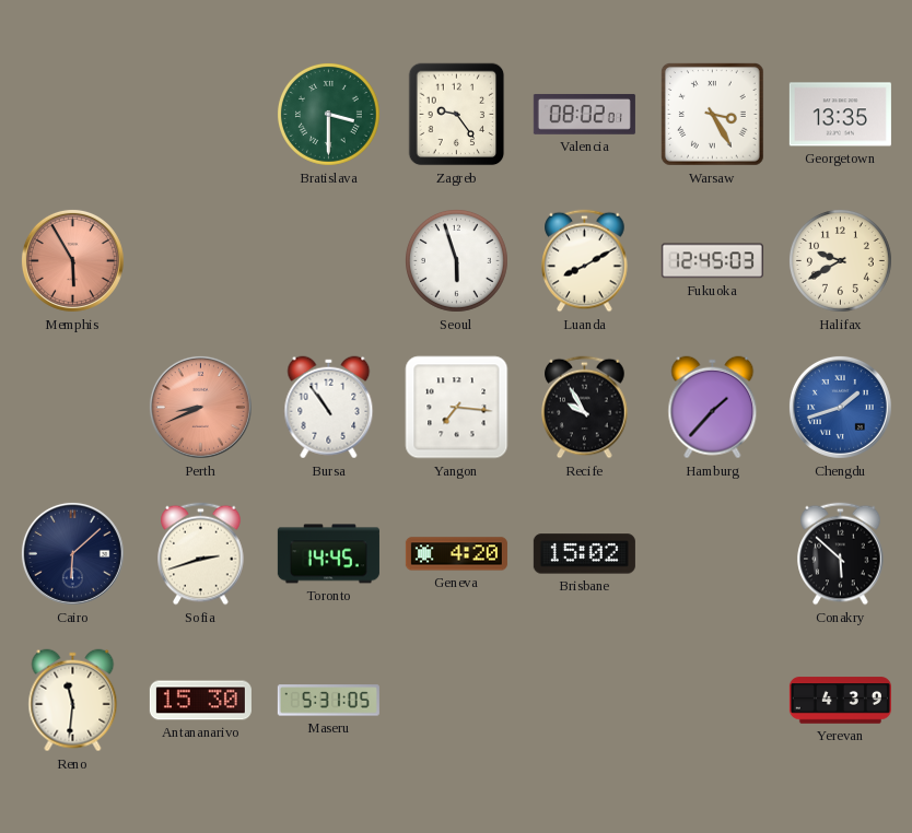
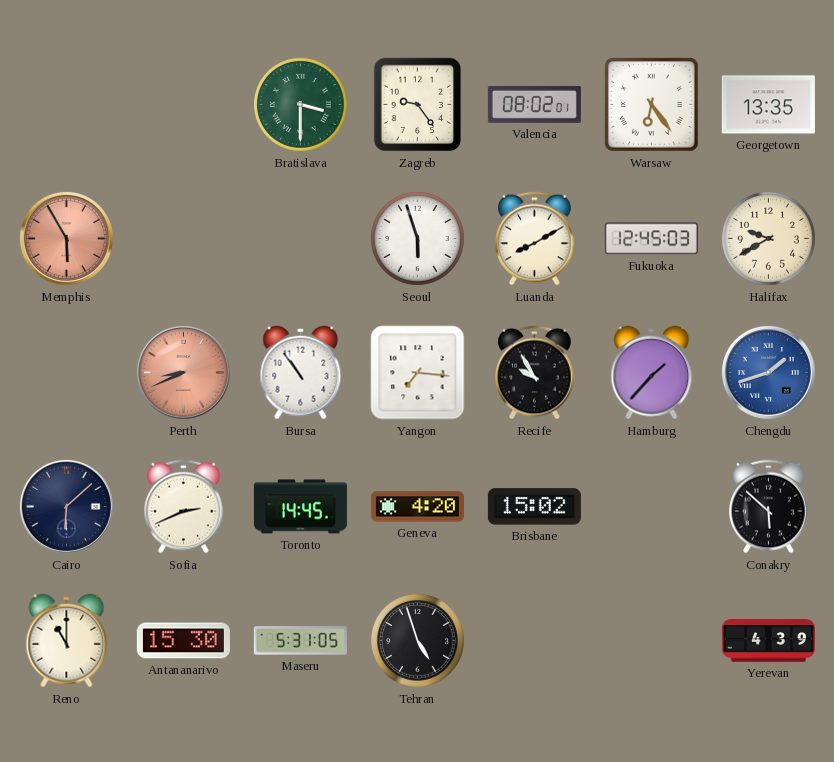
Warsaw: 3:25 -> 6:24
Sofia: 2:42 -> 2:41
Reno: 11:31 -> 11:00
Tehran: none -> 4:57
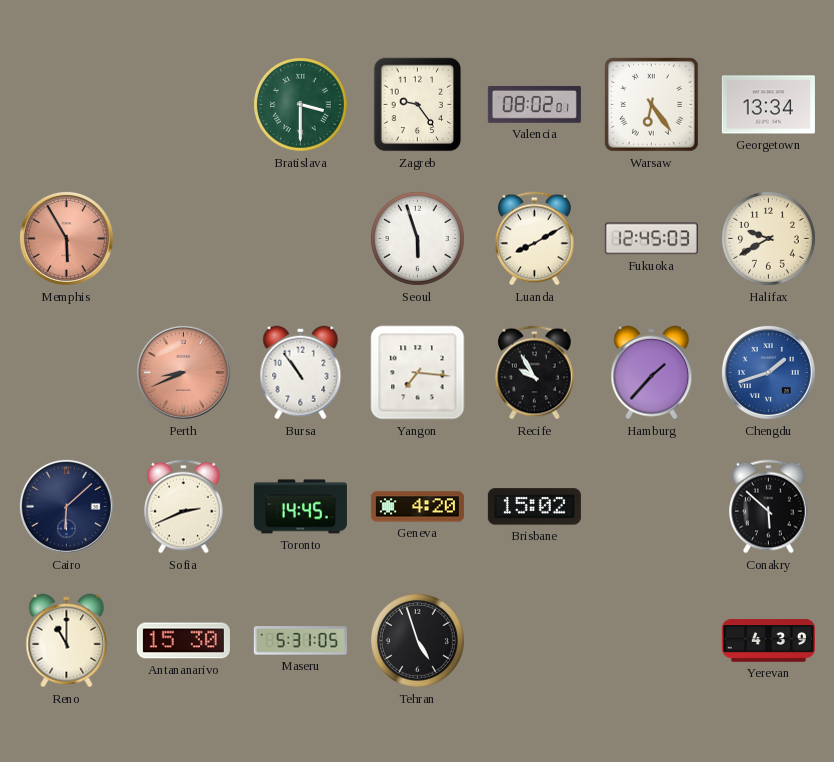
Georgetown: 13:35 -> 13:34
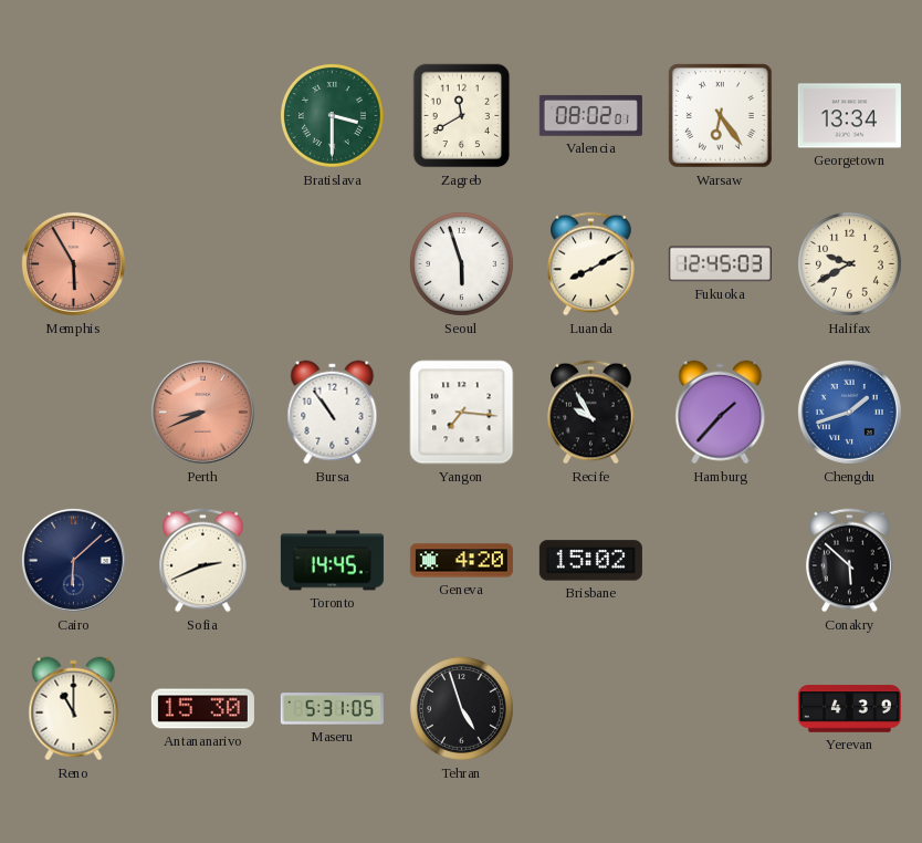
Zagreb: 9:24 -> 11:40
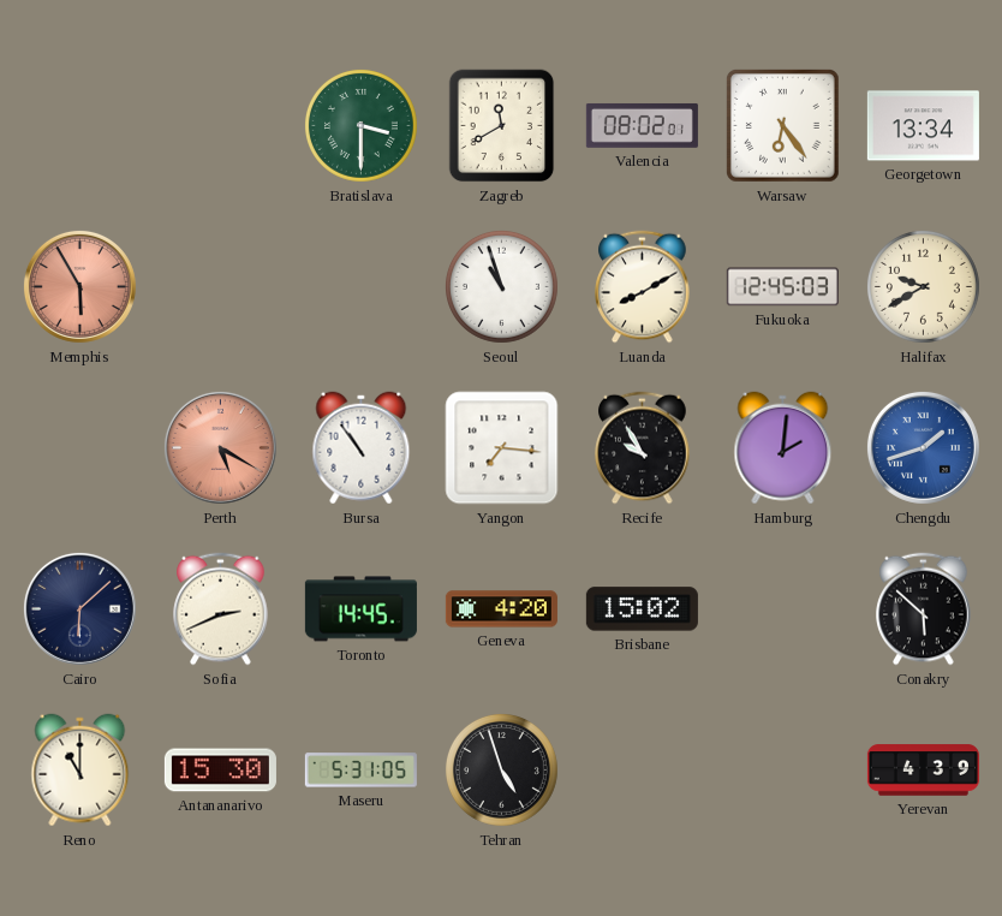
Seoul: 5:57 -> 10:57
Perth: 8:41 -> 5:20
Hamburg: 1:37 -> 2:01
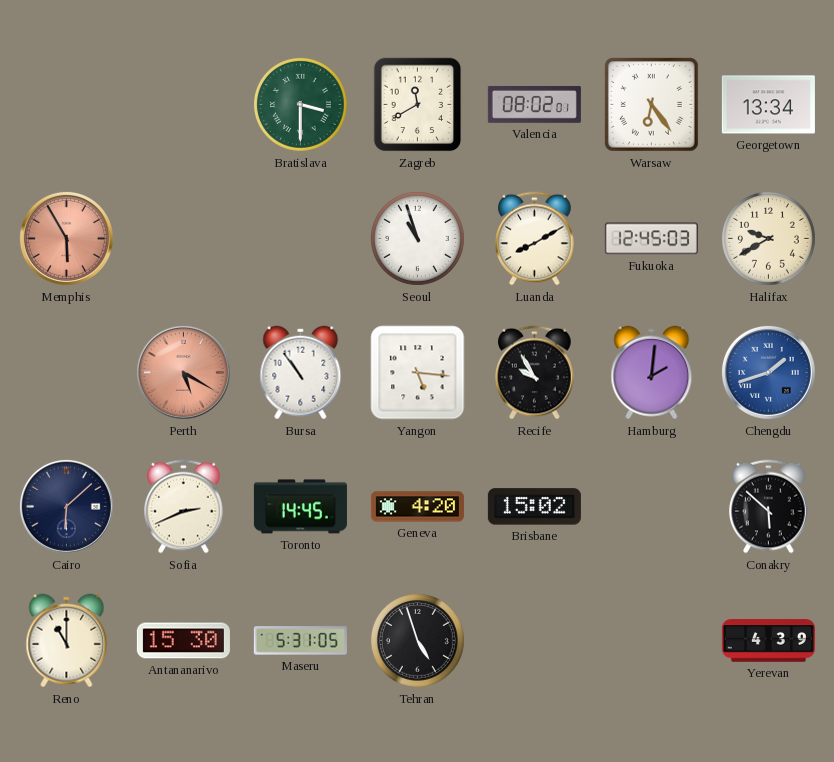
Yangon: 7:16 -> 5:16
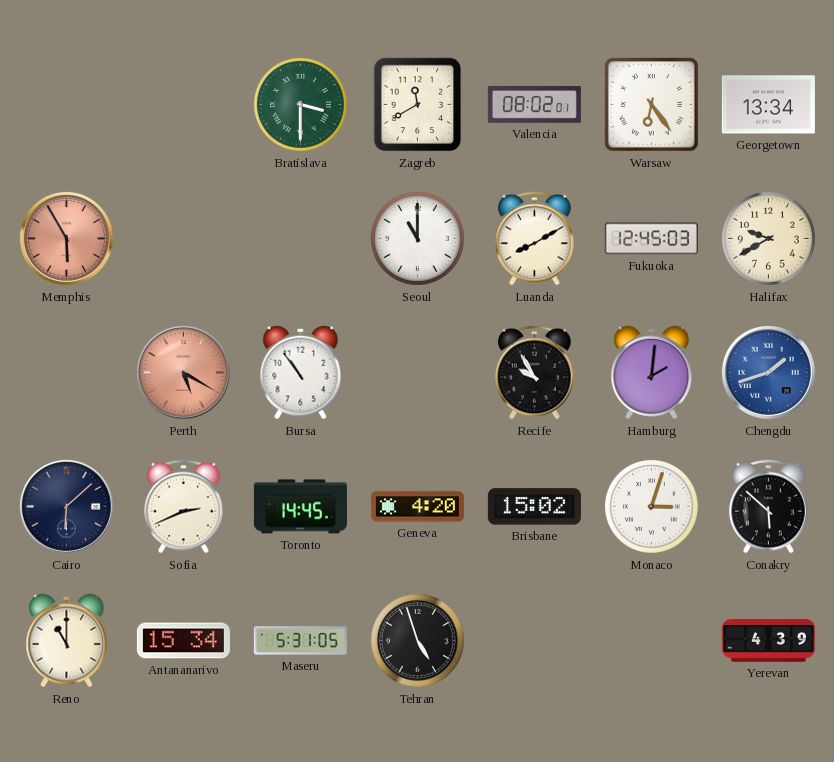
Seoul: 10:57 -> 11:00
Yangon: 5:16 -> none
Monaco: none -> 3:03
Antananarivo: 15:30 -> 15:34
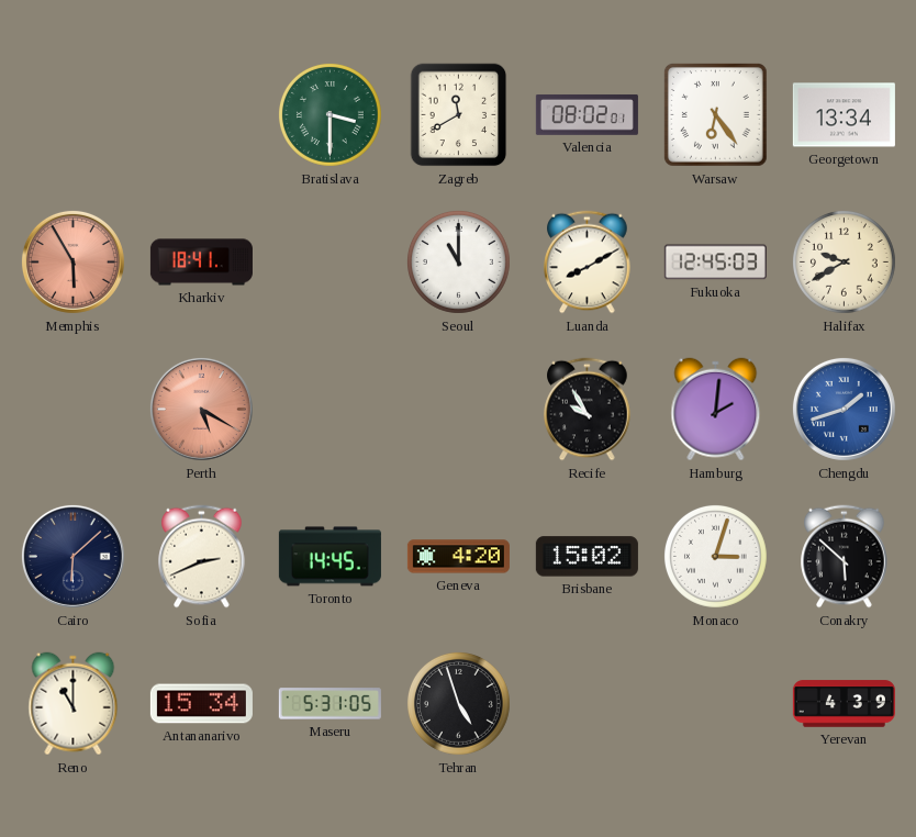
Kharkiv: none -> 18:41
Bursa: 10:54 -> none
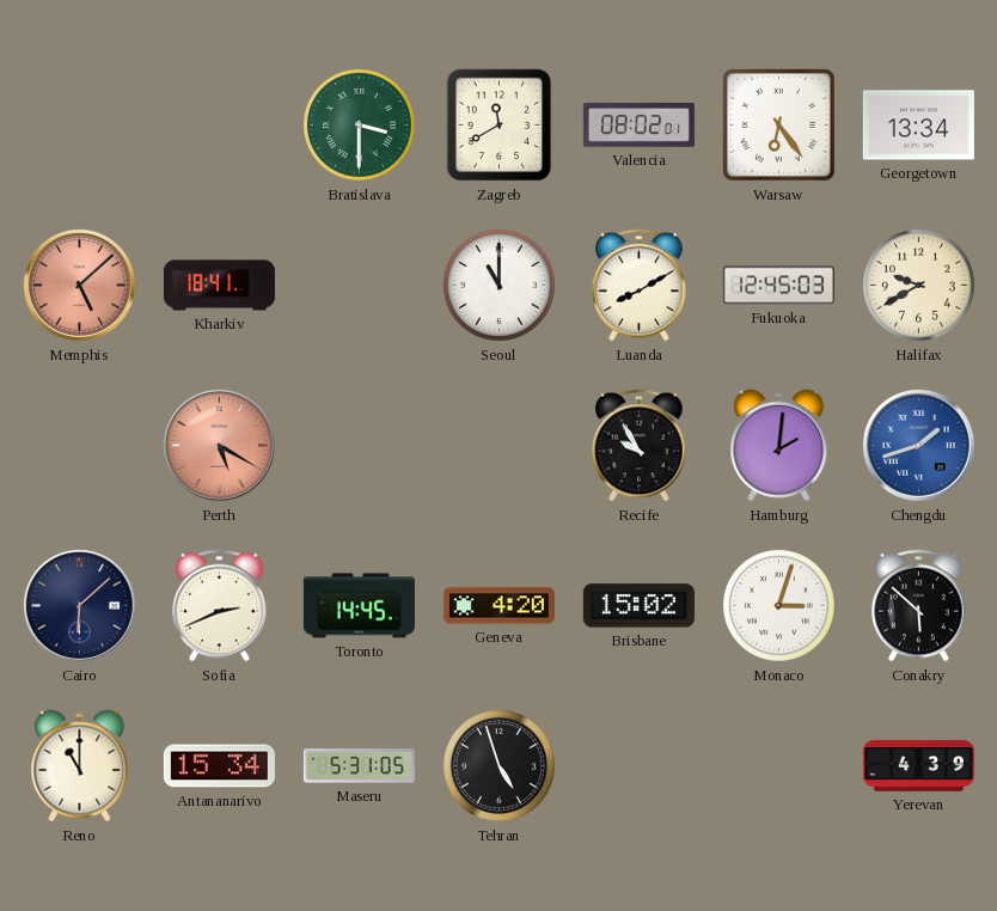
Memphis: 5:55 -> 5:08
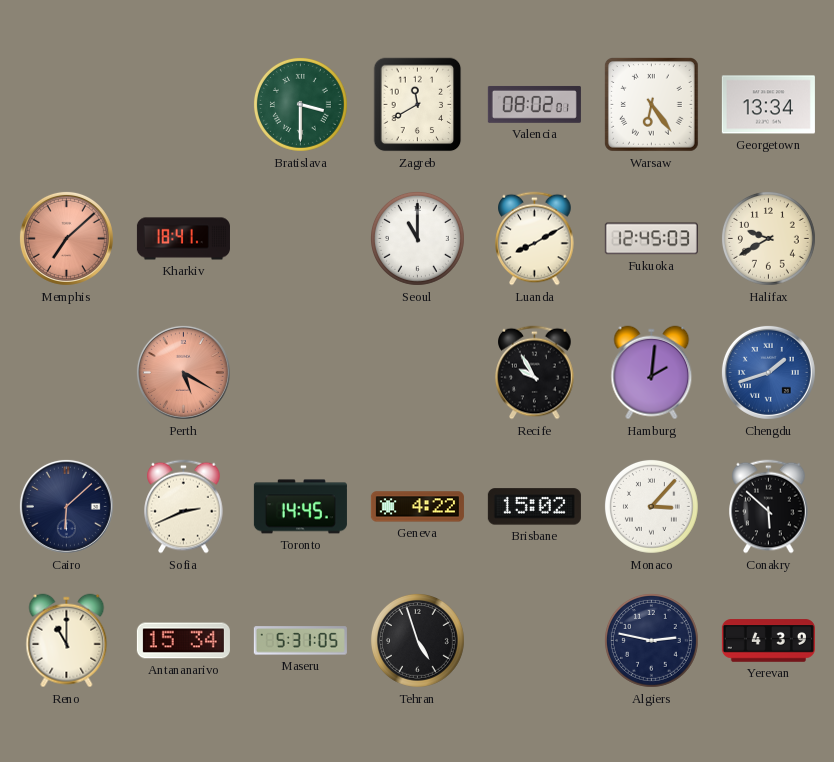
Memphis: 5:08 -> 7:08
Geneva: 4:20 -> 4:22
Monaco: 3:03 -> 3:07
Algiers: none -> 2:47
